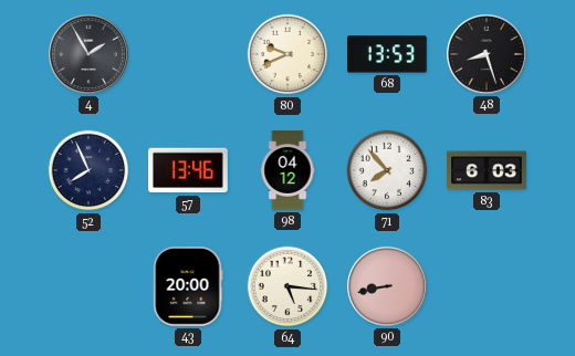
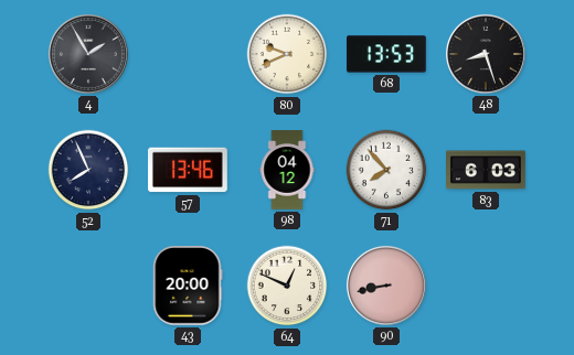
64: 5:16 -> 12:49
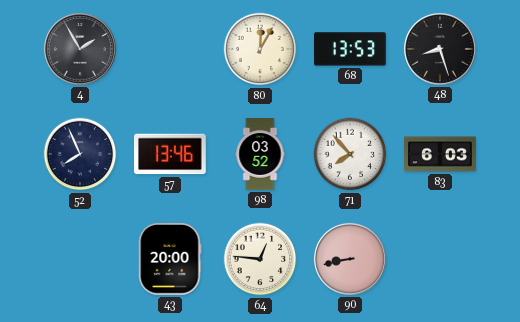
80: 9:41 -> 12:05
98: 04:12 -> 03:52
64: 12:49 -> 12:46
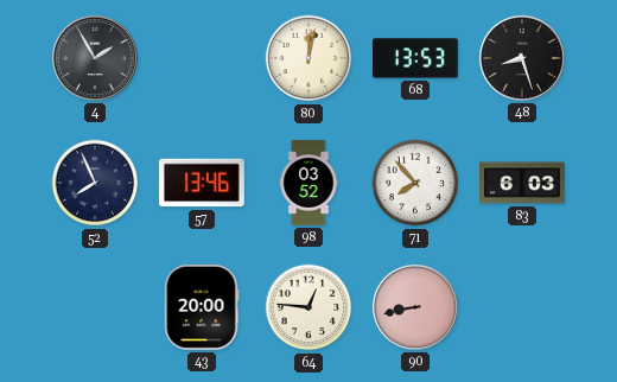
80: 12:05 -> 12:02
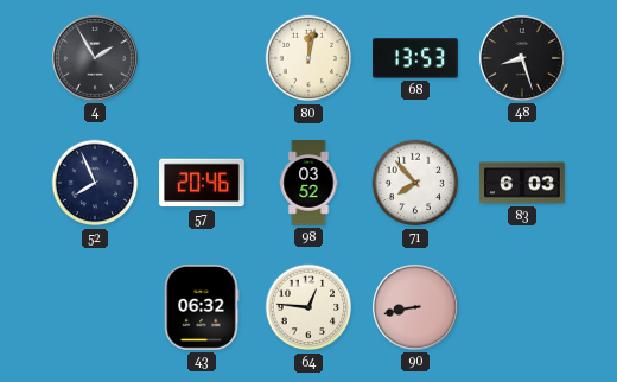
57: 13:46 -> 20:46
43: 20:00 -> 06:32
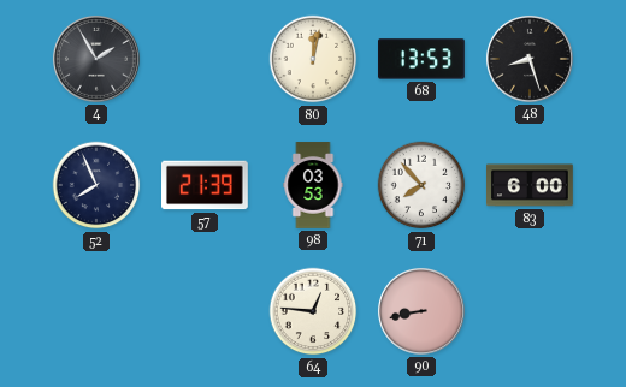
57: 20:46 -> 21:39
98: 03:52 -> 03:53
83: 6:03 -> 6:00
43: 06:32 -> none
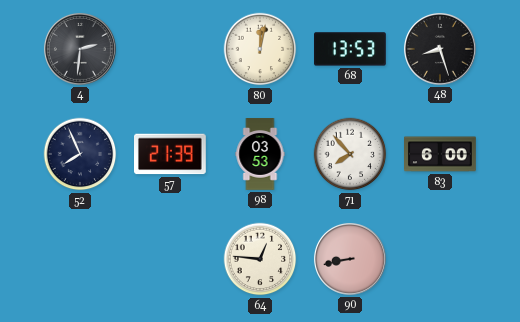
4: 1:55 -> 2:31
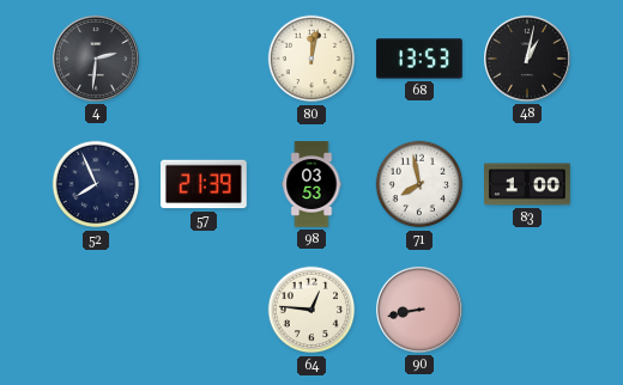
48: 8:27 -> 1:02
71: 7:53 -> 7:58
83: 6:00 -> 1:00
